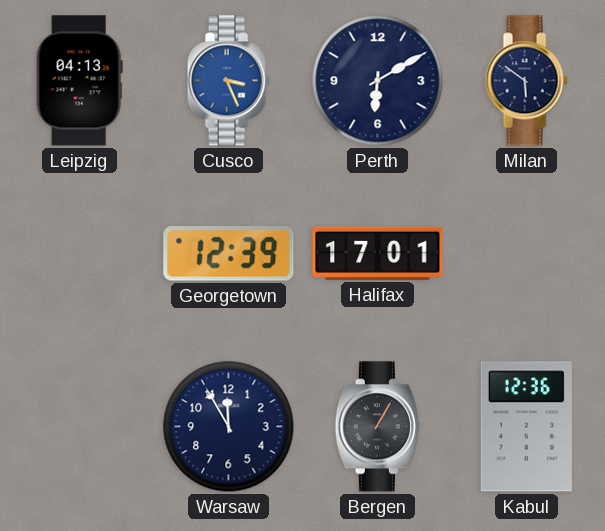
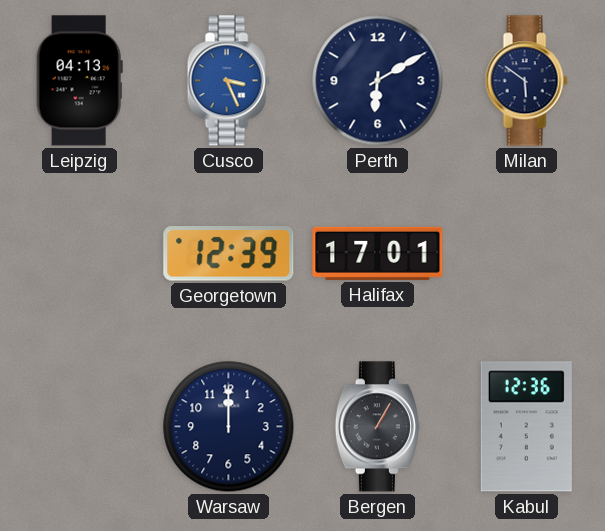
Warsaw: 11:55 -> 12:00
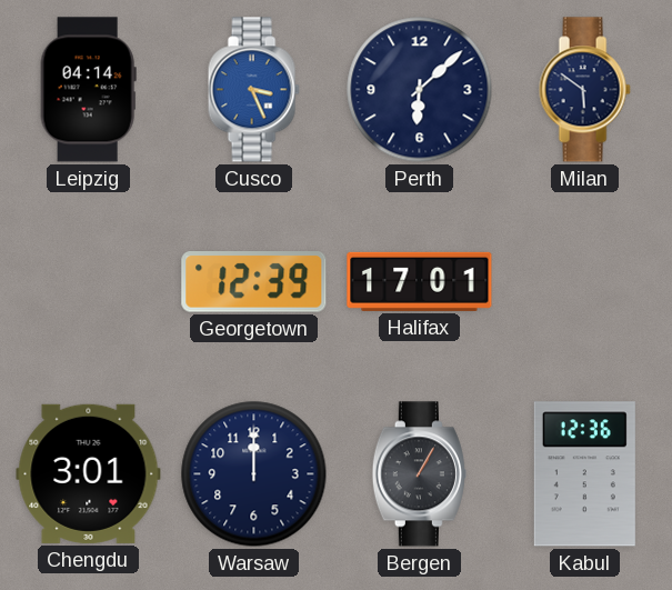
Leipzig: 04:13 -> 04:14
Perth: 6:10 -> 6:08
Chengdu: none -> 3:01
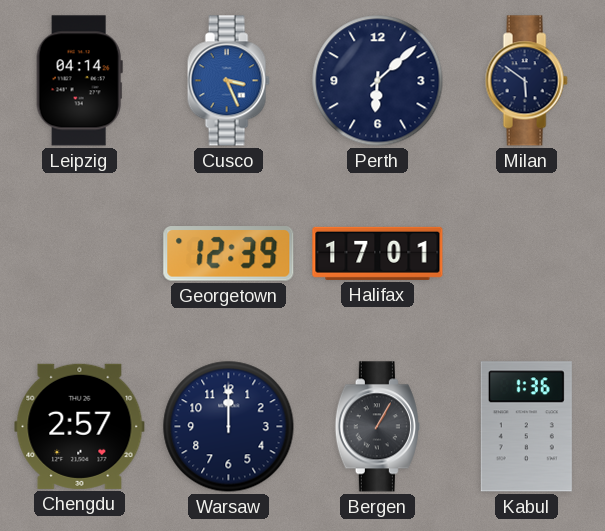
Chengdu: 3:01 -> 2:57
Kabul: 12:36 -> 1:36
